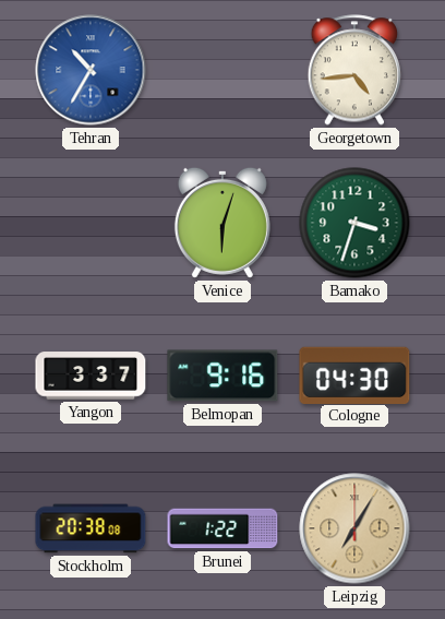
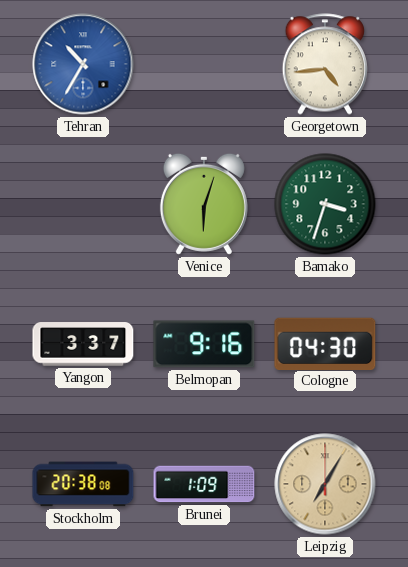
Brunei: 1:22 -> 1:09
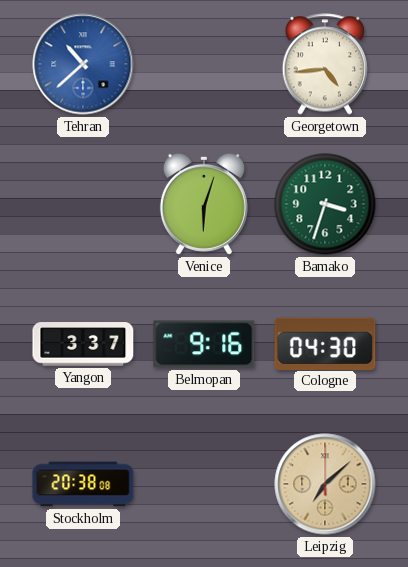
Tehran: 10:35 -> 10:38
Brunei: 1:09 -> none
Leipzig: 7:05 -> 7:08
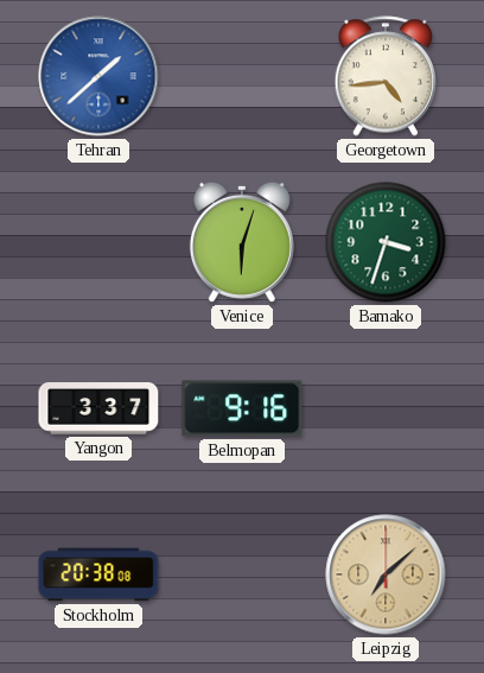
Tehran: 10:38 -> 1:38
Cologne: 04:30 -> none
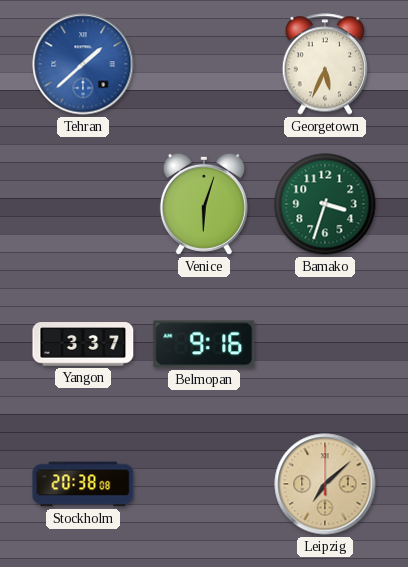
Georgetown: 4:44 -> 5:34
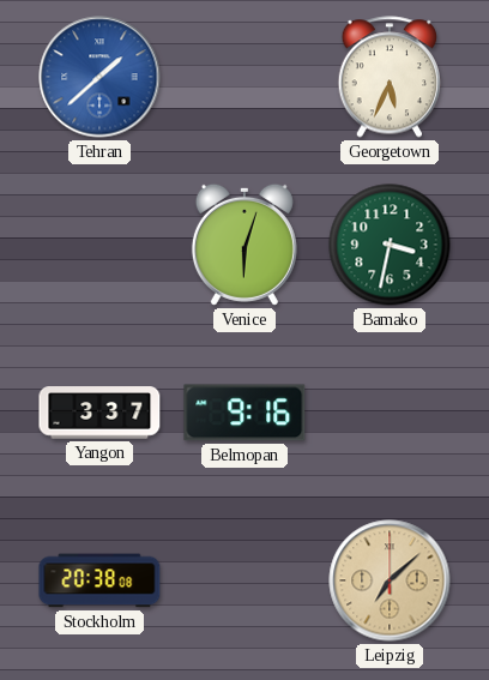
Bamako: 3:33 -> 3:32
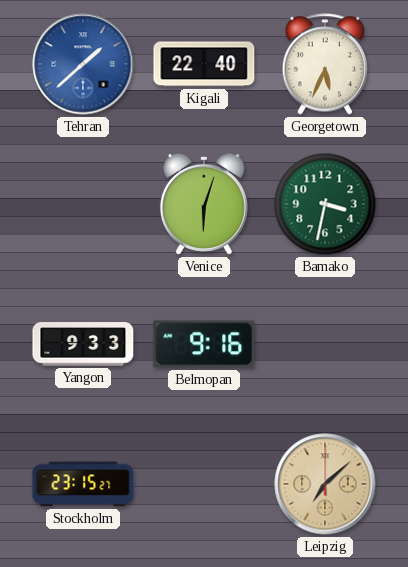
Kigali: none -> 22:40
Yangon: 3:37 -> 9:33
Stockholm: 20:38 -> 23:15
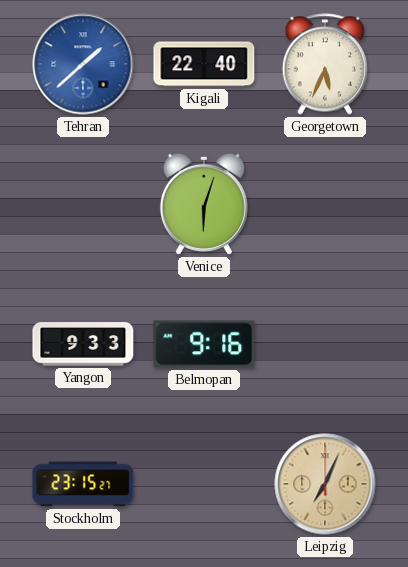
Bamako: 3:32 -> none
Leipzig: 7:08 -> 7:04
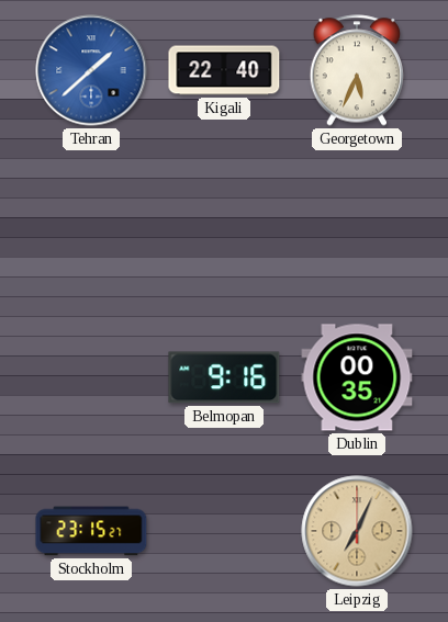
Venice: 6:03 -> none
Yangon: 9:33 -> none
Dublin: none -> 00:35
